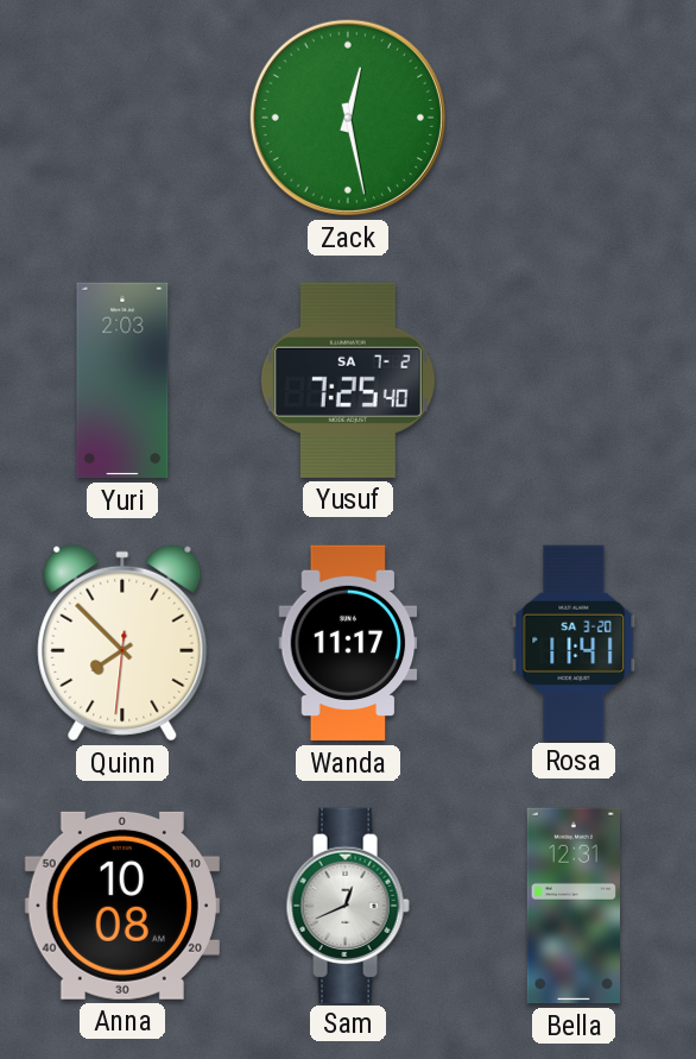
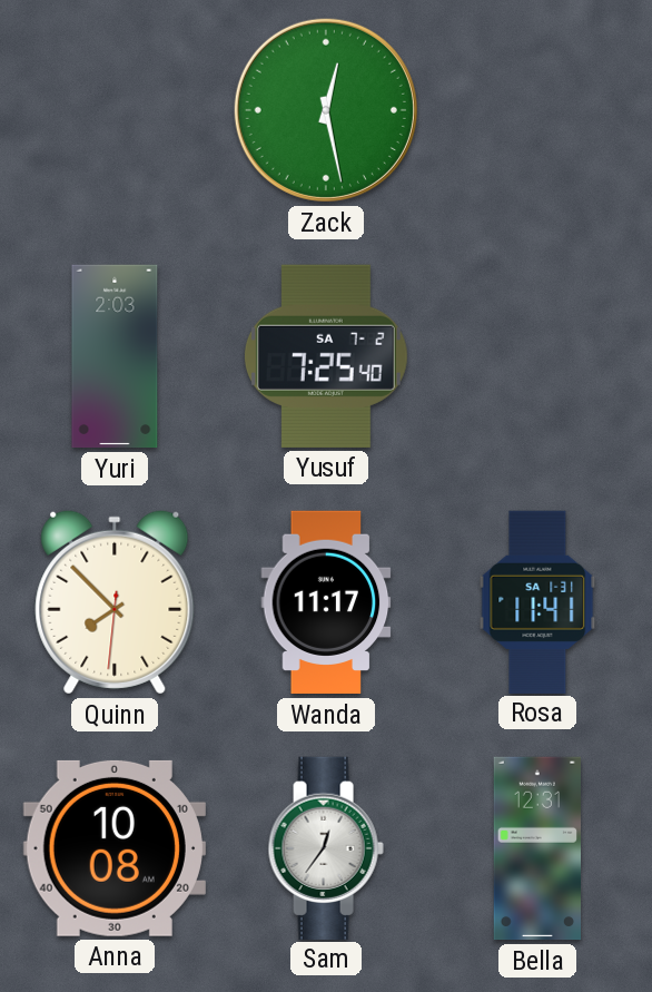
Rosa date: SA 3-20 -> SA 1-31
Sam: 12:41 -> 12:36
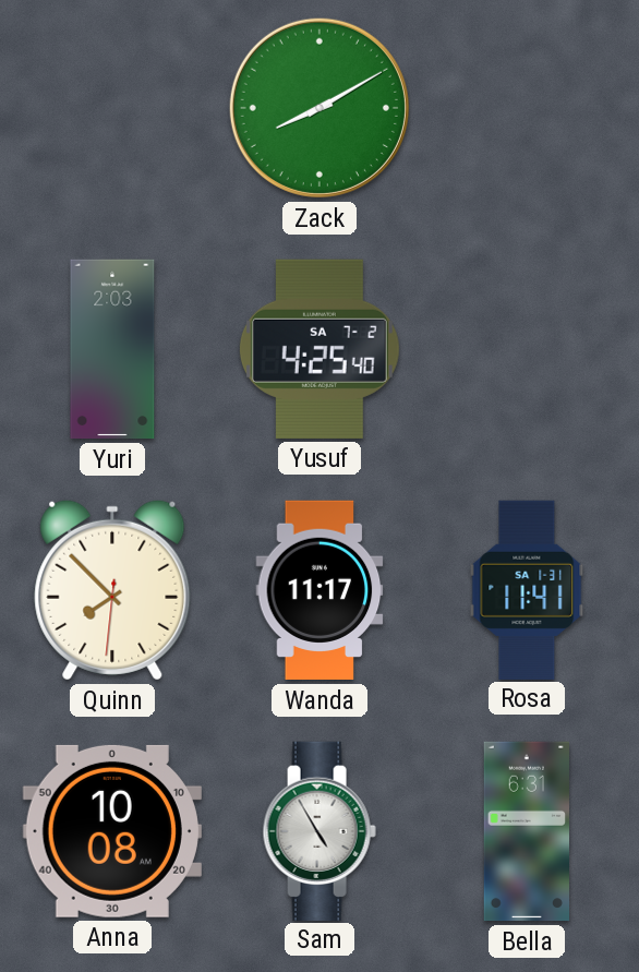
Zack: 12:28 -> 8:10
Yusuf: 7:25 -> 4:25
Sam: 12:36 -> 4:55
Bella: 12:31 -> 6:31
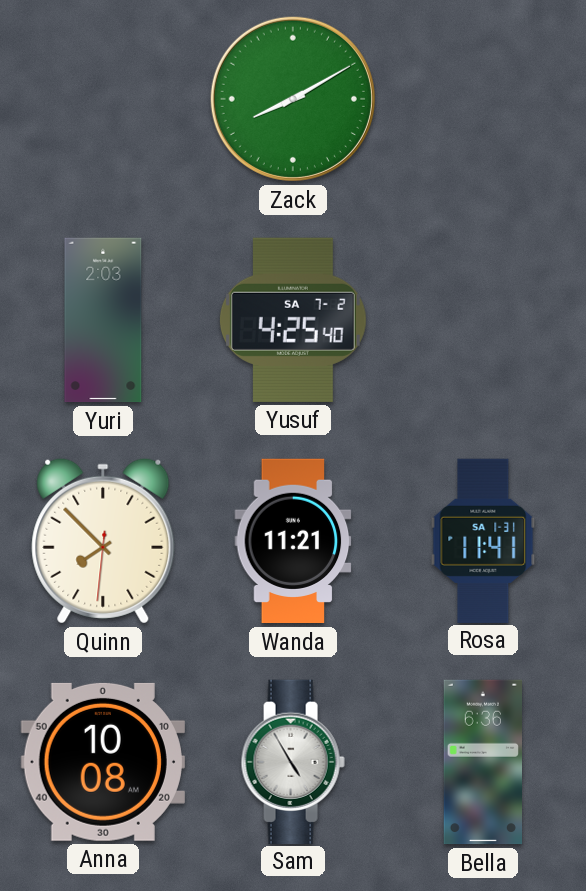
Wanda: 11:17 -> 11:21
Bella: 6:31 -> 6:36
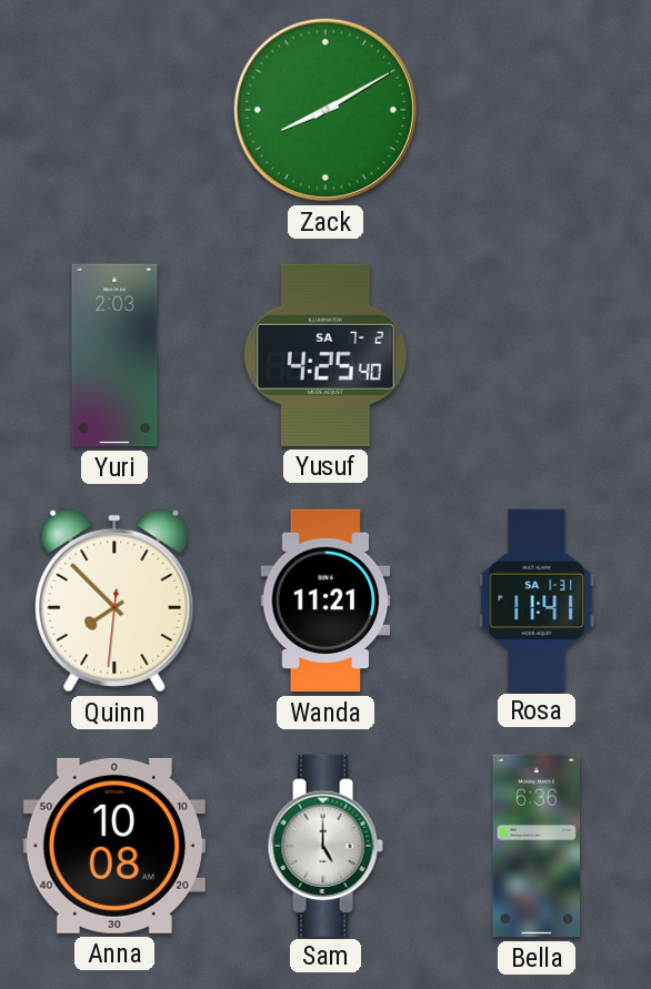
Sam: 4:55 -> 5:00
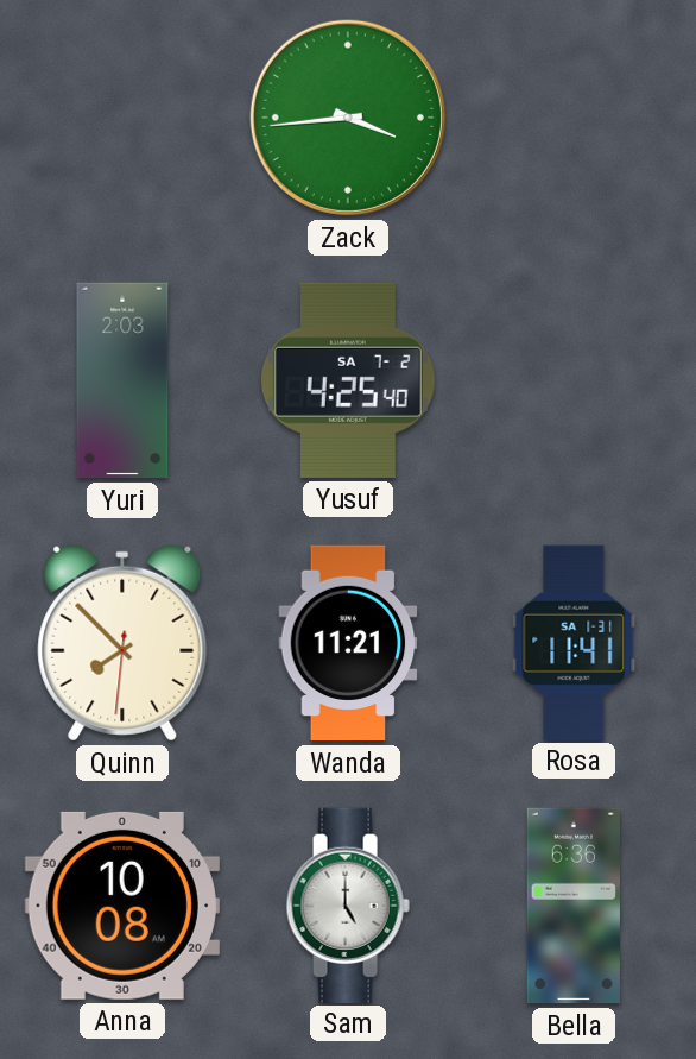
Zack: 8:10 -> 3:44
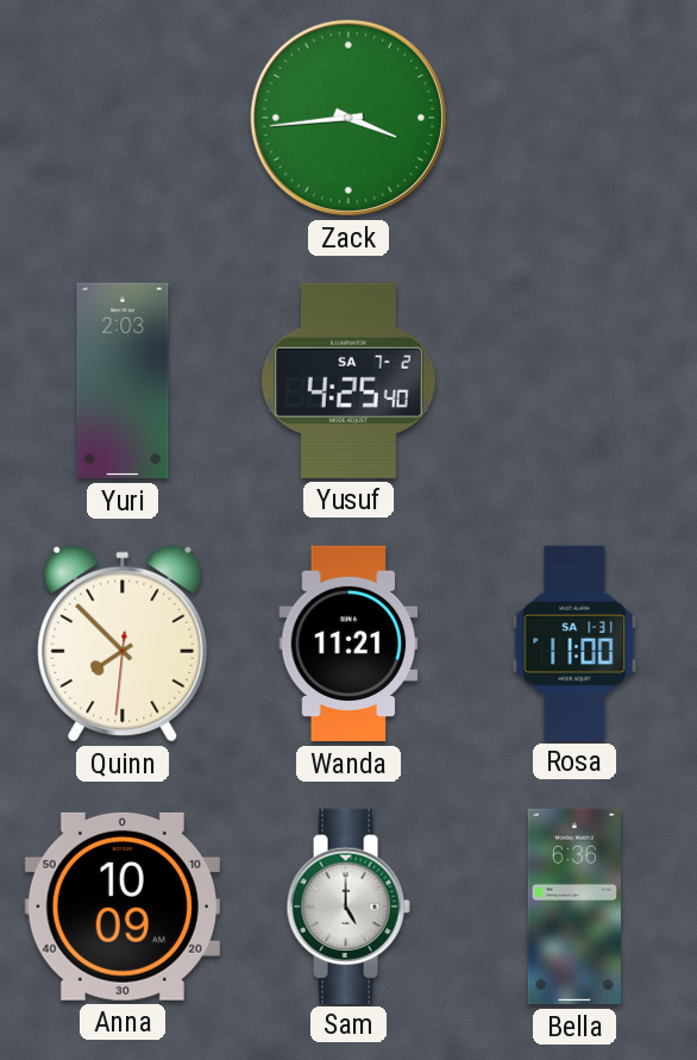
Rosa: 11:41 -> 11:00
Anna: 10:08 -> 10:09
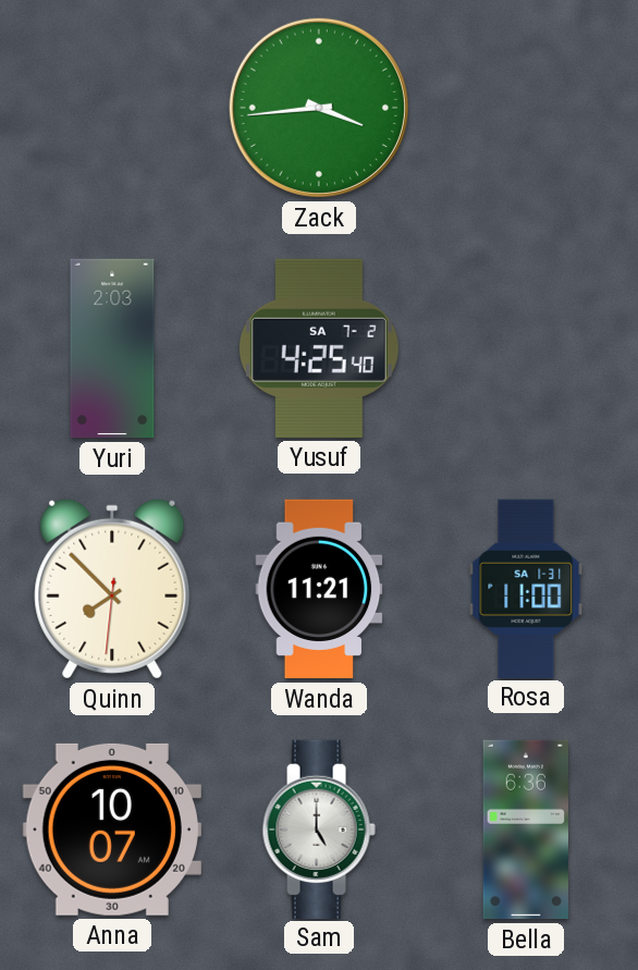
Anna: 10:09 -> 10:07
